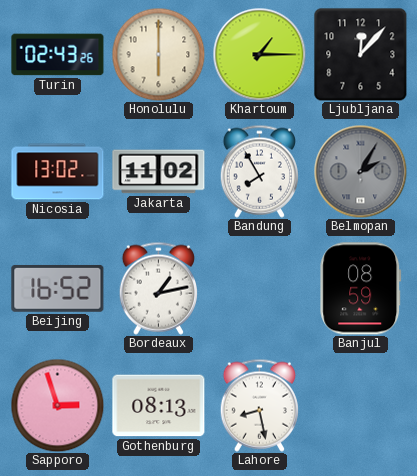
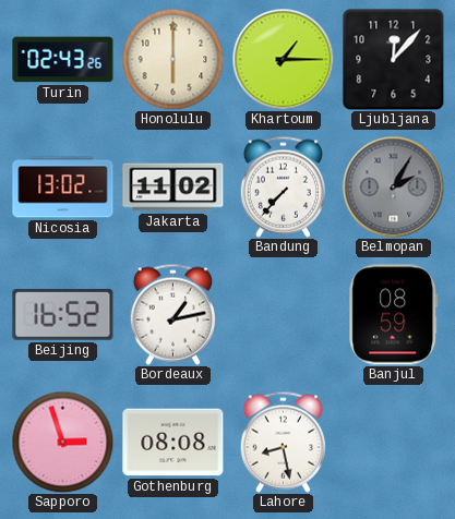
Bandung: 7:55 -> 7:37
Gothenburg: 08:13 -> 08:08
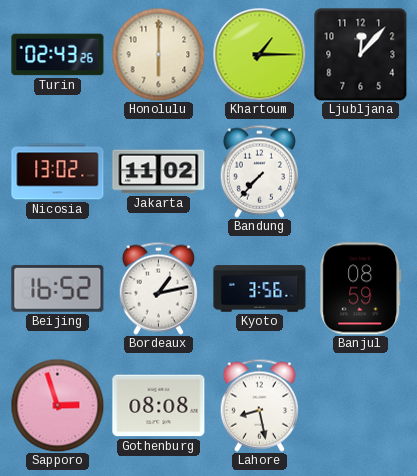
Belmopan: 2:05 -> none
Kyoto: none -> 3:56
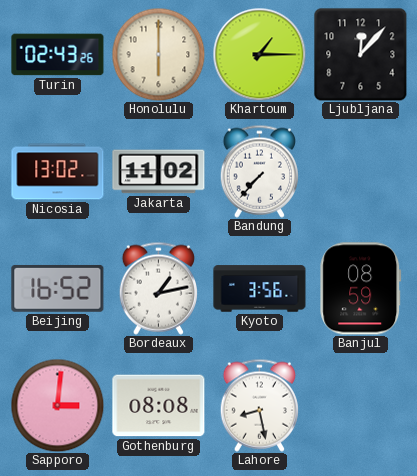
Sapporo: 2:57 -> 3:01
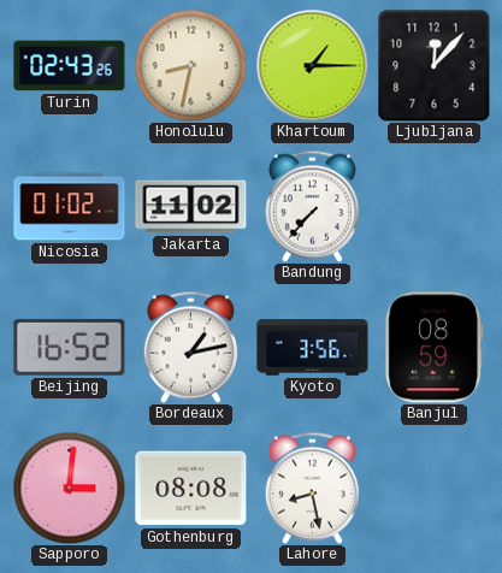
Honolulu: 6:00 -> 8:32
Nicosia: 13:02 -> 01:02
